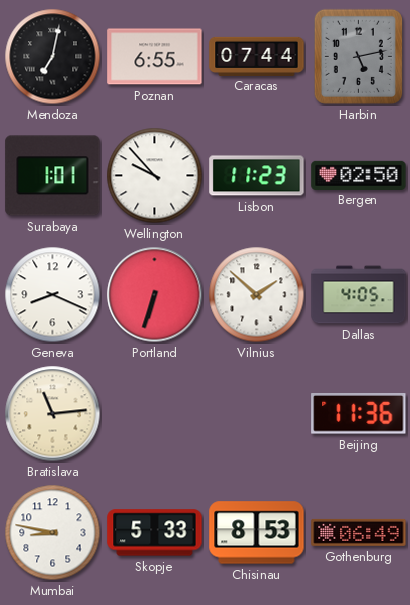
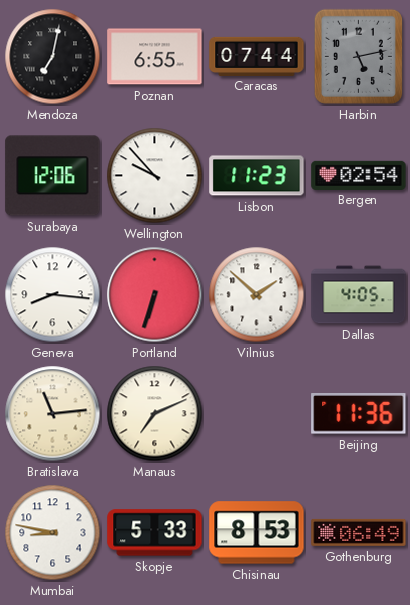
Surabaya: 1:01 -> 12:06
Bergen: 02:50 -> 02:54
Geneva: 8:19 -> 8:16
Manaus: none -> 7:11
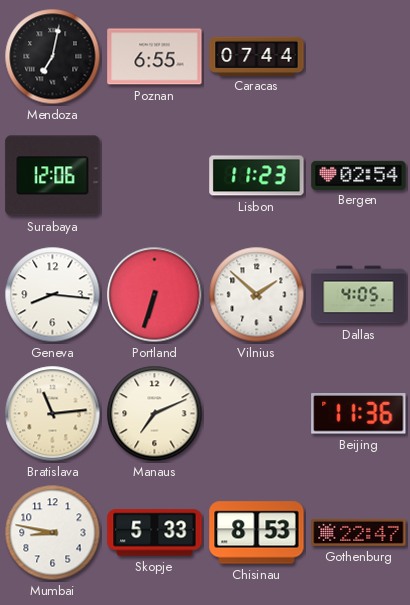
Harbin: 5:13 -> none
Wellington: 9:53 -> none
Gothenburg: 06:49 -> 22:47
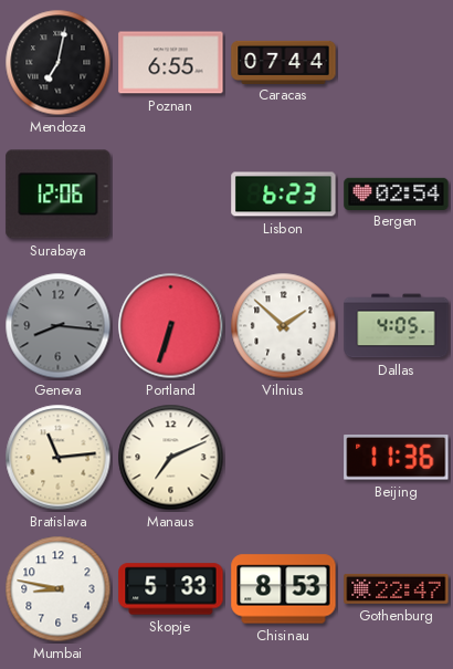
Lisbon: 11:23 -> 6:23
Geneva dial: white -> grey
